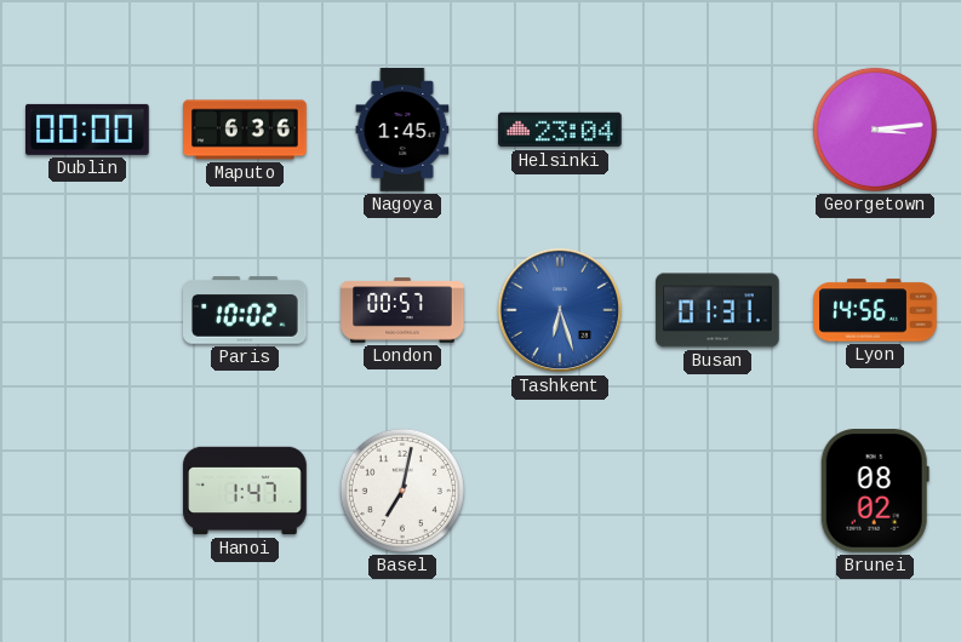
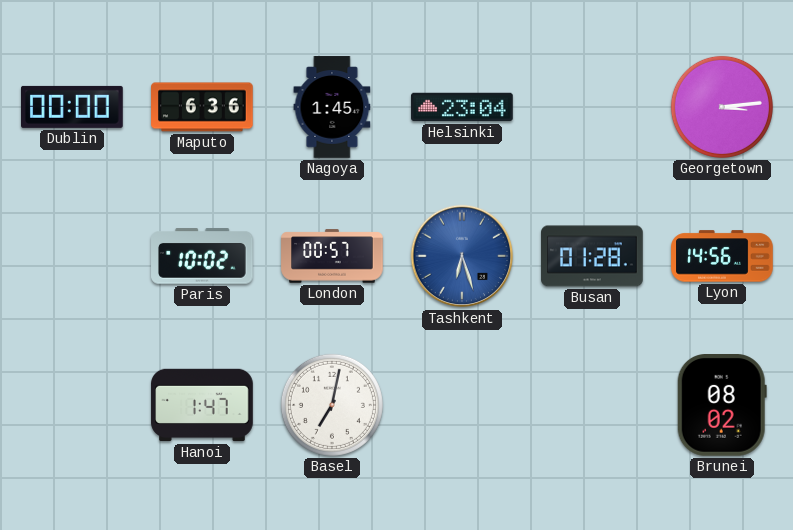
Busan: 01:31 -> 01:28
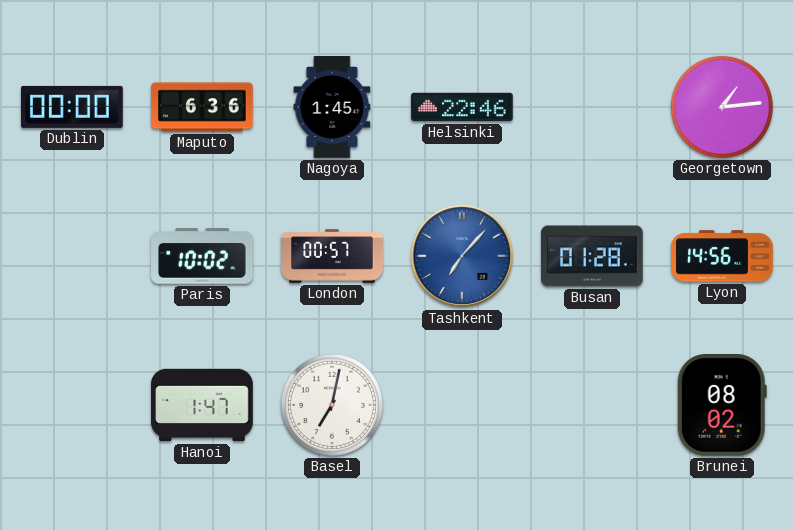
Helsinki: 23:04 -> 22:46
Georgetown: 3:14 -> 1:14
Tashkent: 6:27 -> 7:07
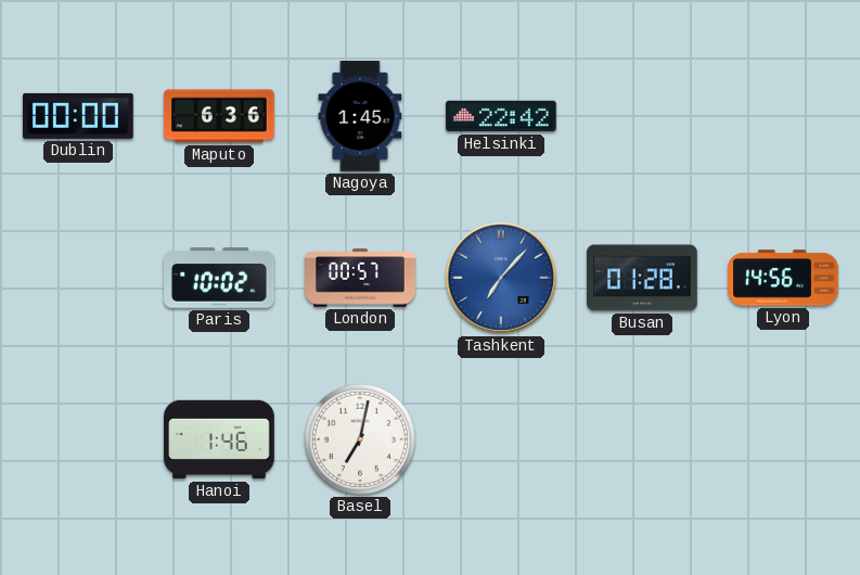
Helsinki: 22:46 -> 22:42
Georgetown: 1:14 -> none
Hanoi: 1:47 -> 1:46
Brunei: 08:02 -> none
